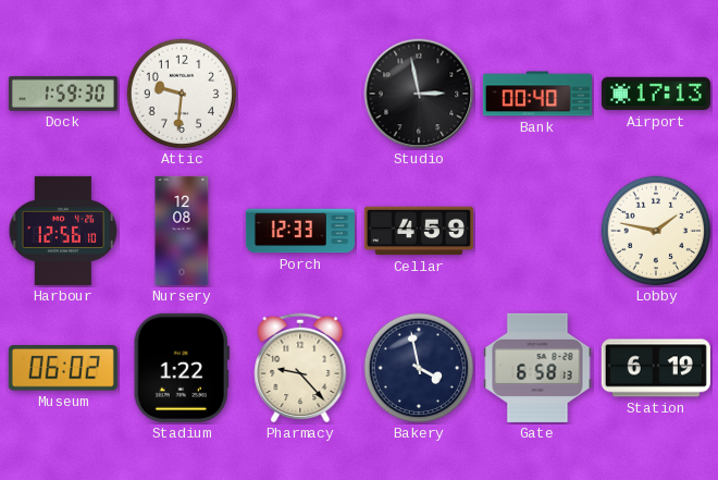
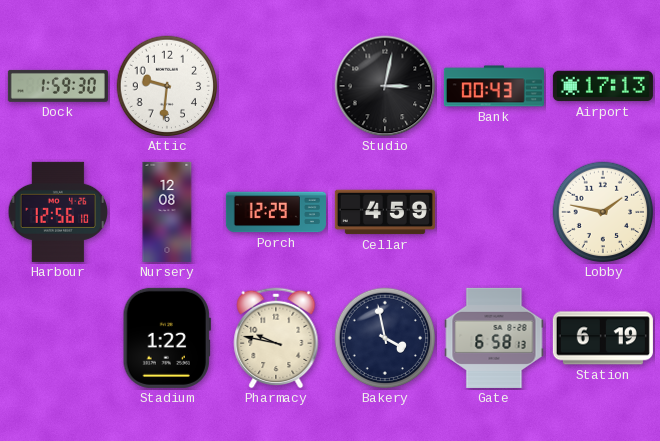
Studio: 2:58 -> 3:02
Bank: 00:40 -> 00:43
Porch: 12:33 -> 12:29
Museum: 06:02 -> none
Pharmacy: 9:23 -> 9:47
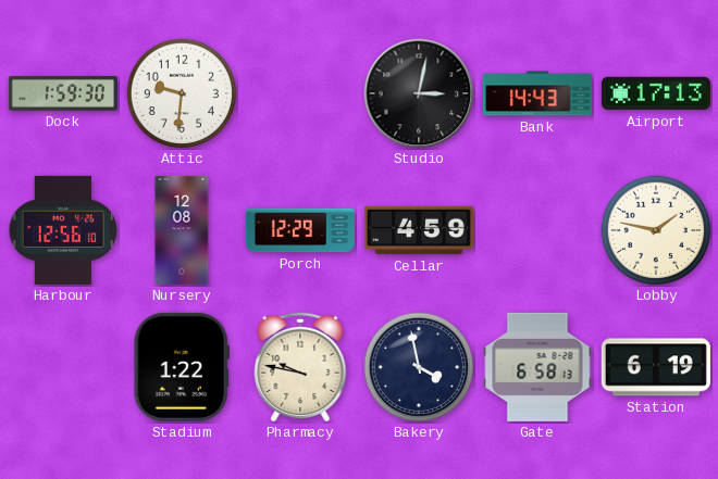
Bank: 00:43 -> 14:43
